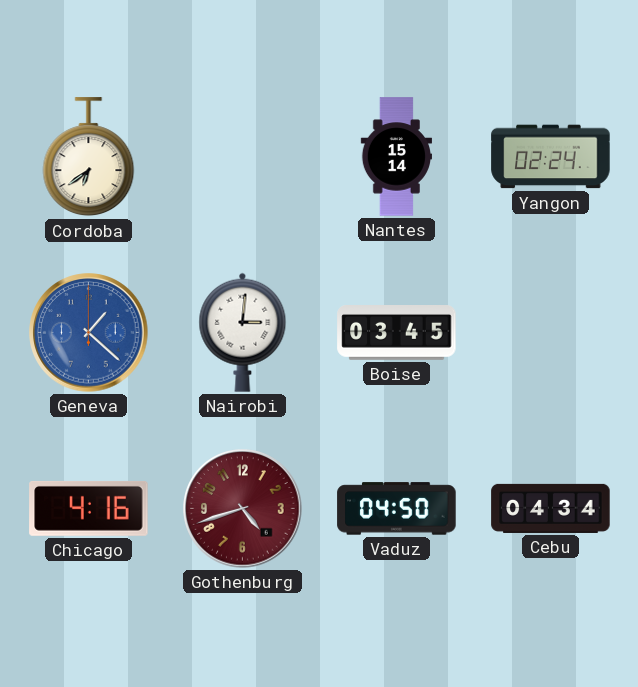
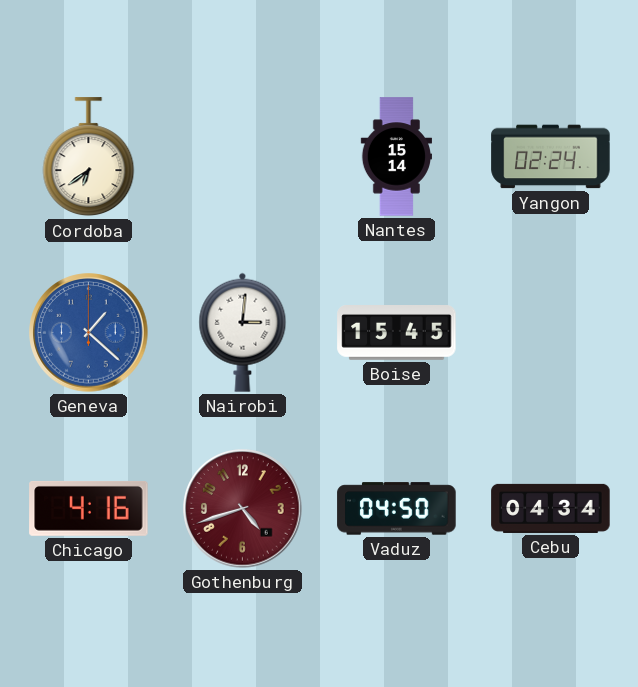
Boise: 03:45 -> 15:45
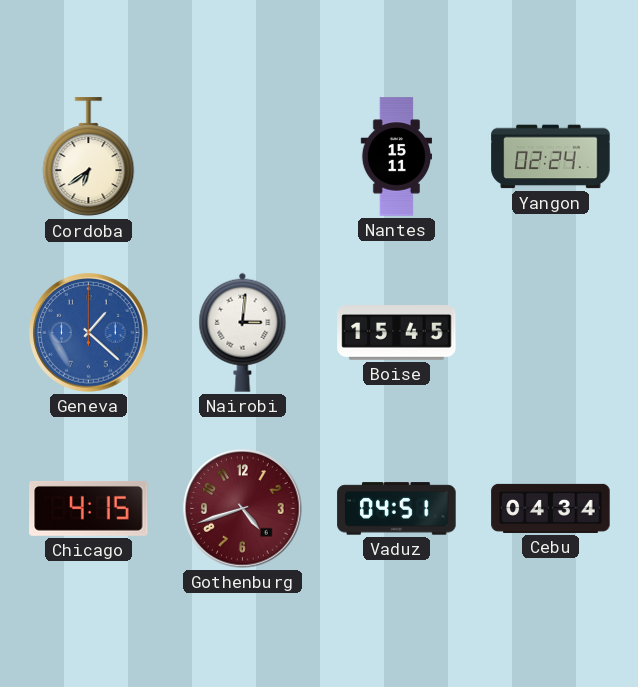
Nantes: 15:14 -> 15:11
Chicago: 4:16 -> 4:15
Vaduz: 04:50 -> 04:51
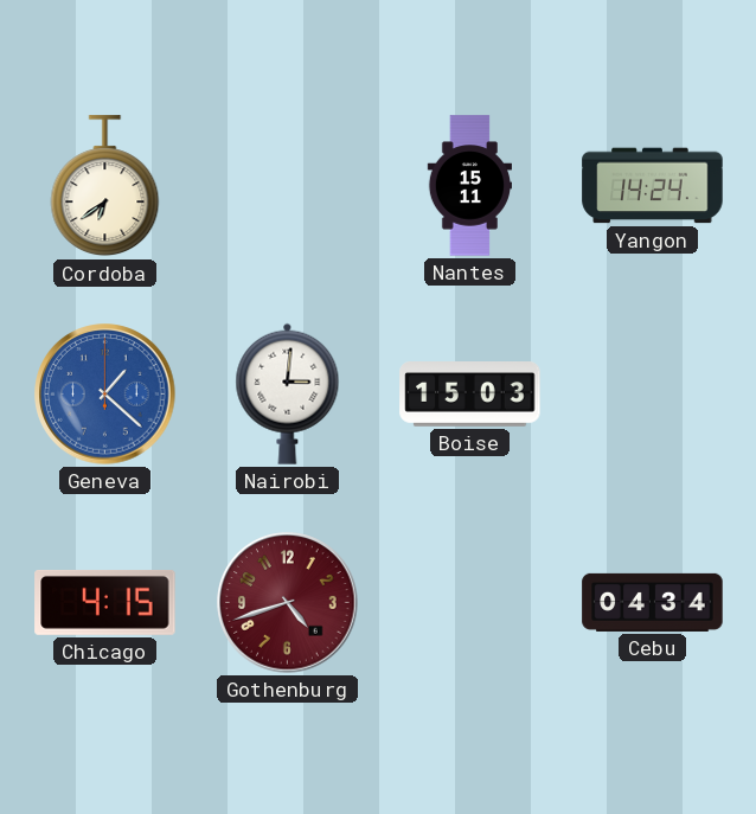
Yangon: 02:24 -> 14:24
Boise: 15:45 -> 15:03
Vaduz: 04:51 -> none
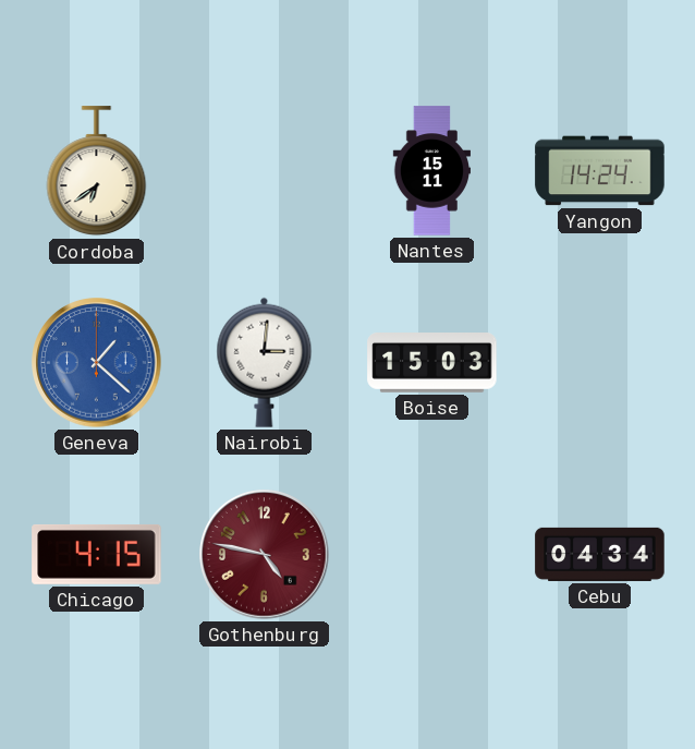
Gothenburg: 4:42 -> 4:47
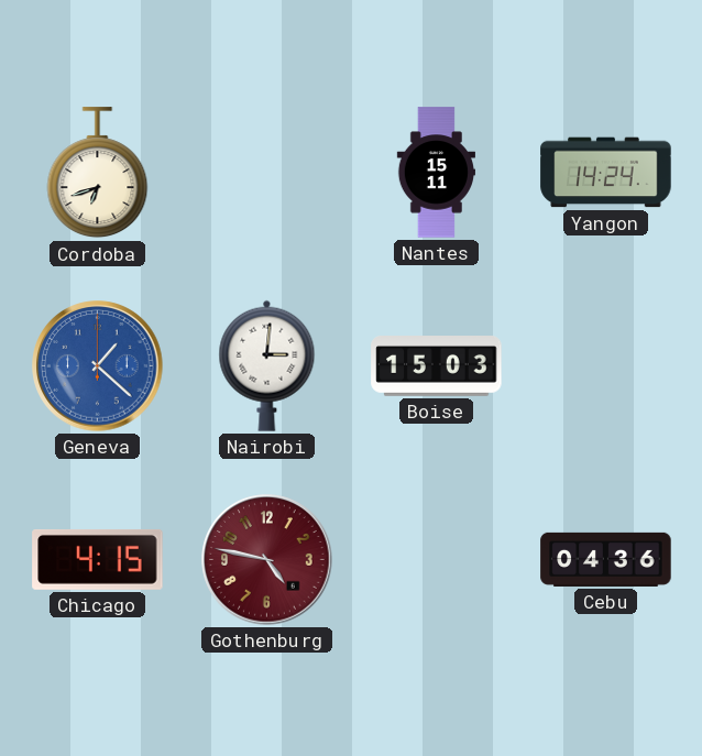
Cordoba: 6:39 -> 6:42
Cebu: 04:34 -> 04:36
